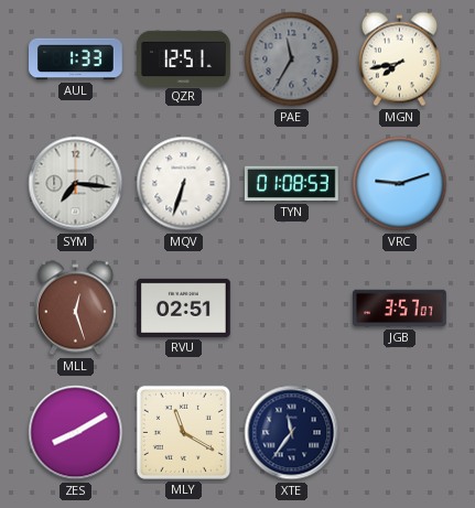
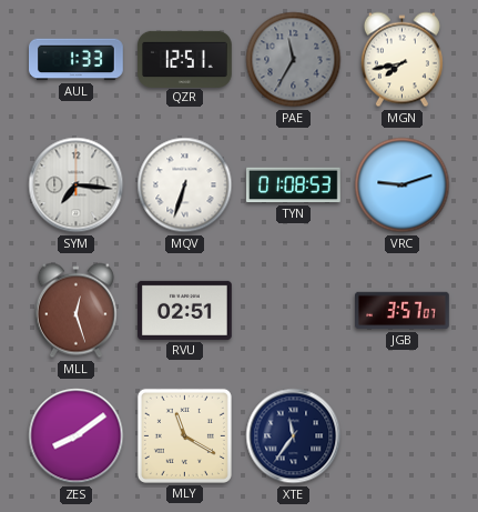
ZES: 8:10 -> 8:09
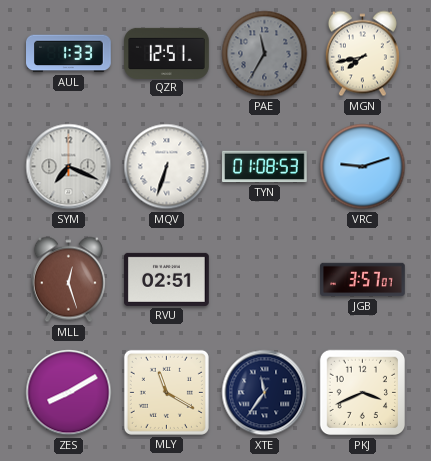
SYM: 7:16 -> 7:19
ZES: 8:09 -> 8:10
PKJ: none -> 3:41
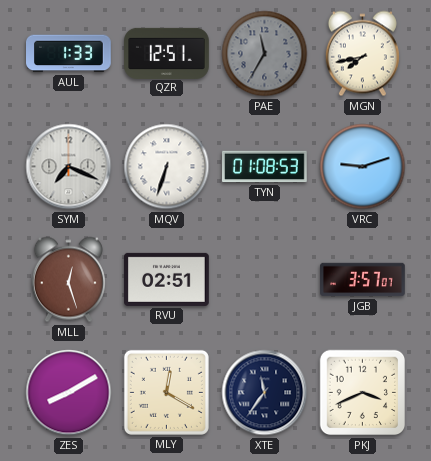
MLY: 11:20 -> 12:20
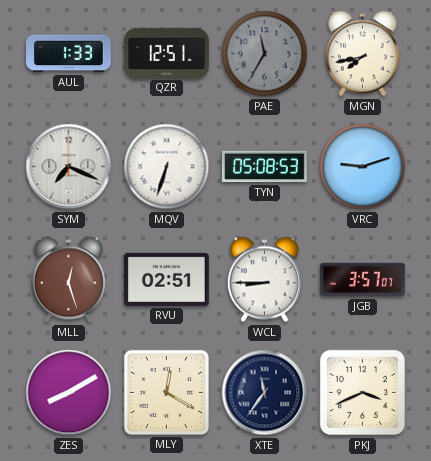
TYN: 01:08 -> 05:08
WCL: none -> 8:45
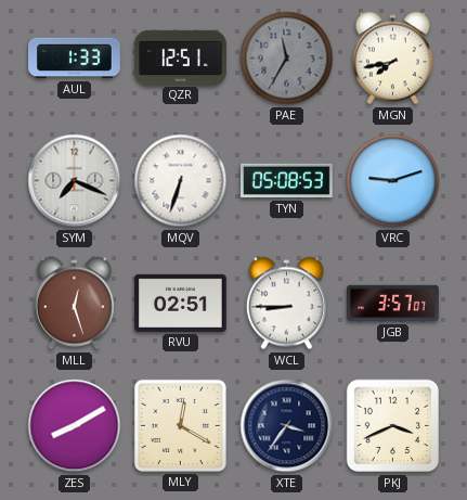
XTE: 11:36 -> 3:36
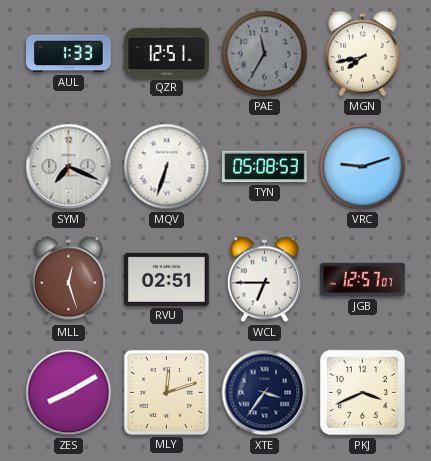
WCL: 8:45 -> 6:45
JGB: 3:57 -> 12:57
MLY: 12:20 -> 12:12
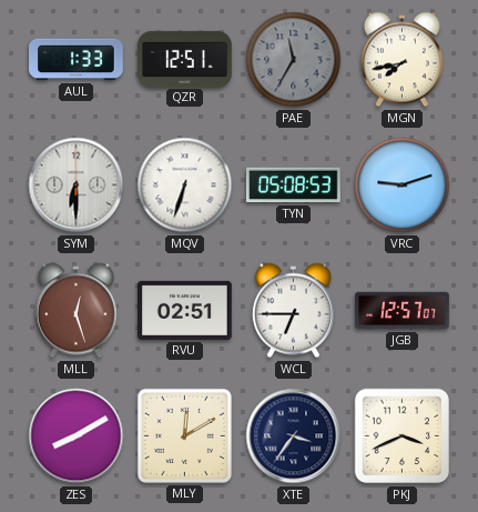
SYM: 7:19 -> 6:30
MLY: 12:12 -> 12:10
